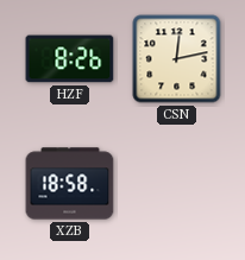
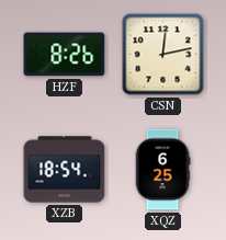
XZB: 18:58 -> 18:54
XQZ: none -> 6:25
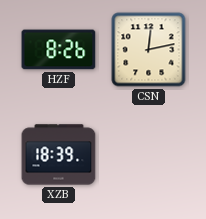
XZB: 18:54 -> 18:39
XQZ: 6:25 -> none
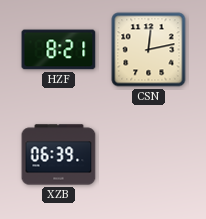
HZF: 8:26 -> 8:21
XZB: 18:39 -> 06:39
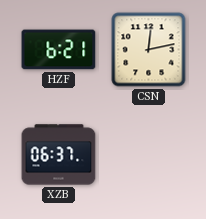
HZF: 8:21 -> 6:21
XZB: 06:39 -> 06:37
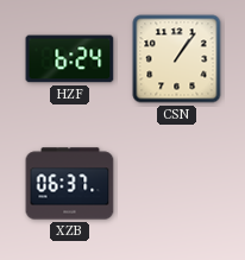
HZF: 6:21 -> 6:24
CSN: 12:13 -> 1:06
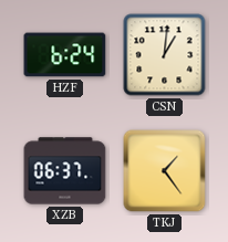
CSN: 1:06 -> 1:01
TKJ: none -> 1:24
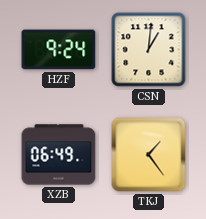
HZF: 6:24 -> 9:24
XZB: 06:37 -> 06:49
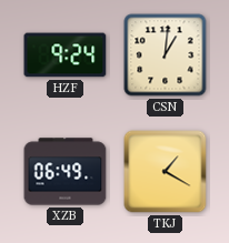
TKJ: 1:24 -> 1:20
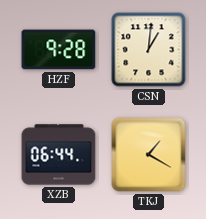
HZF: 9:24 -> 9:28
XZB: 06:49 -> 06:44
